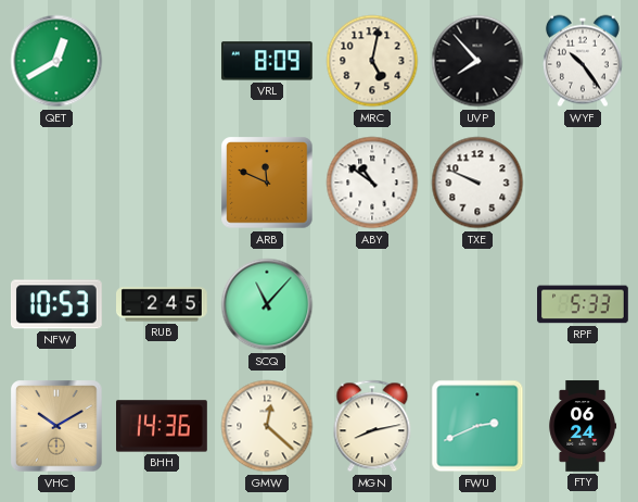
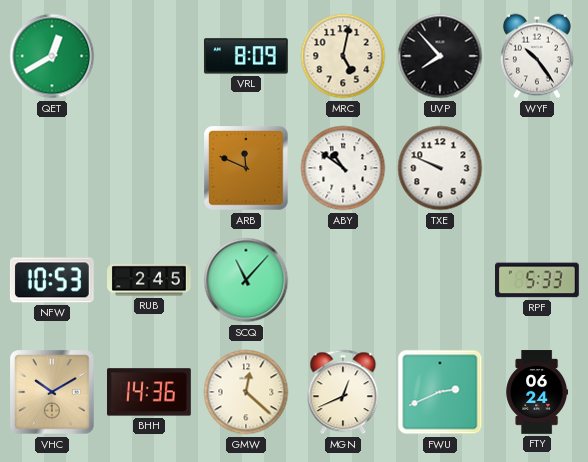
MGN: 8:13 -> 12:41
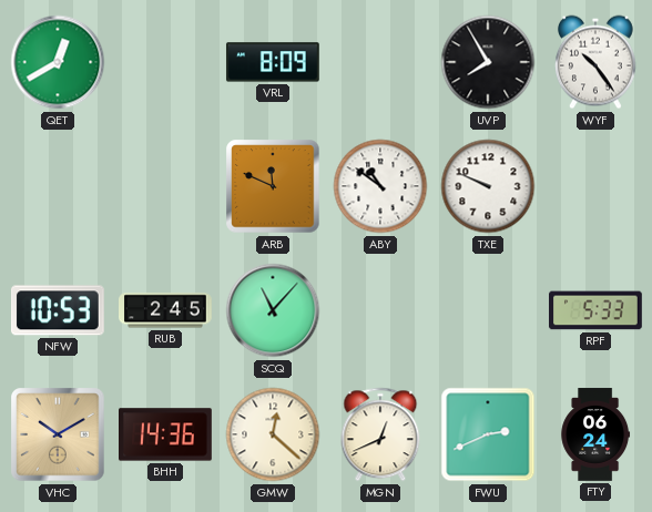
MRC: 5:02 -> none
UVP: 7:53 -> 7:55
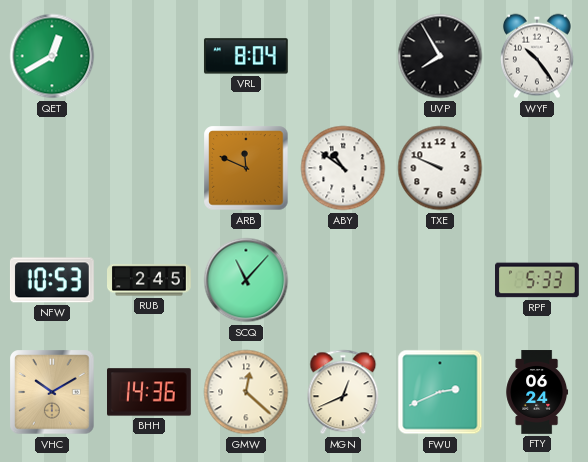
VRL: 8:09 -> 8:04
